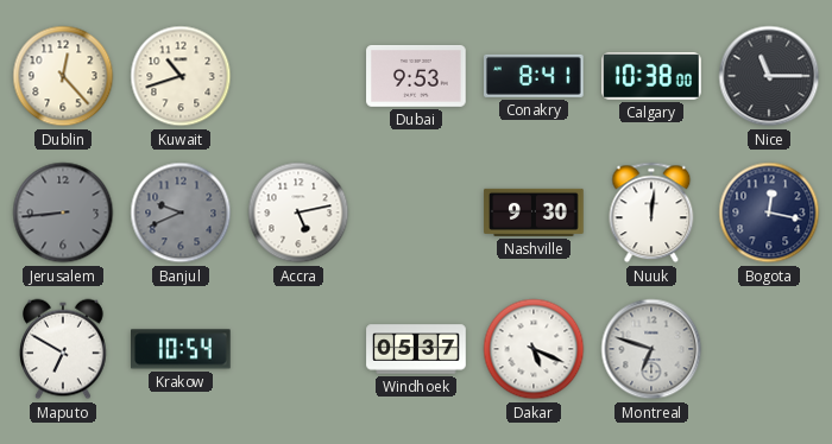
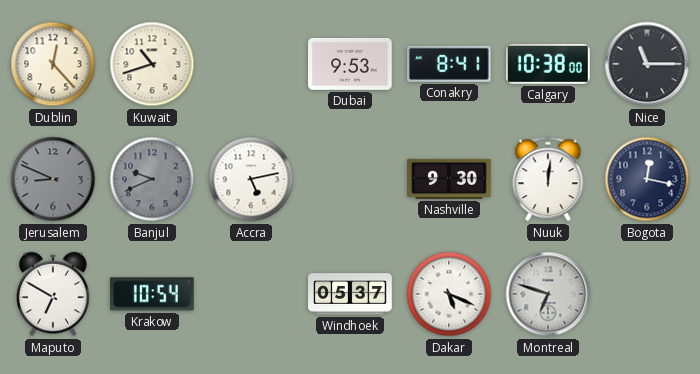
Jerusalem: 8:44 -> 8:49
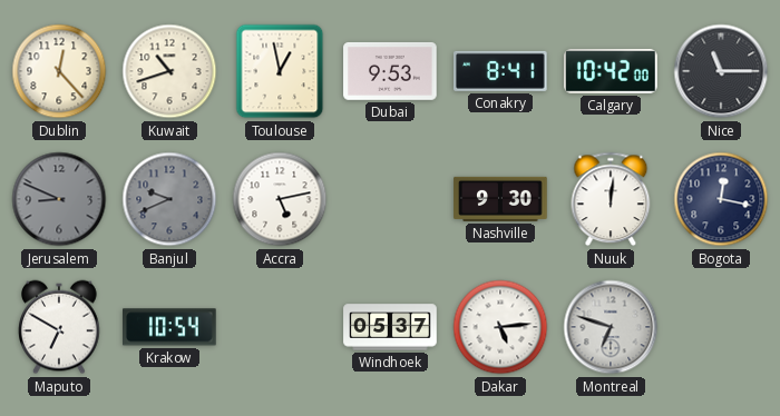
Toulouse: none -> 12:58
Calgary: 10:38 -> 10:42
Dakar: 5:19 -> 5:14
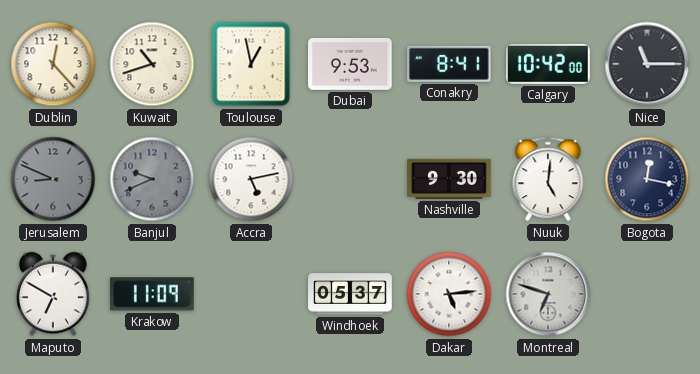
Nuuk: 12:01 -> 5:01
Krakow: 10:54 -> 11:09
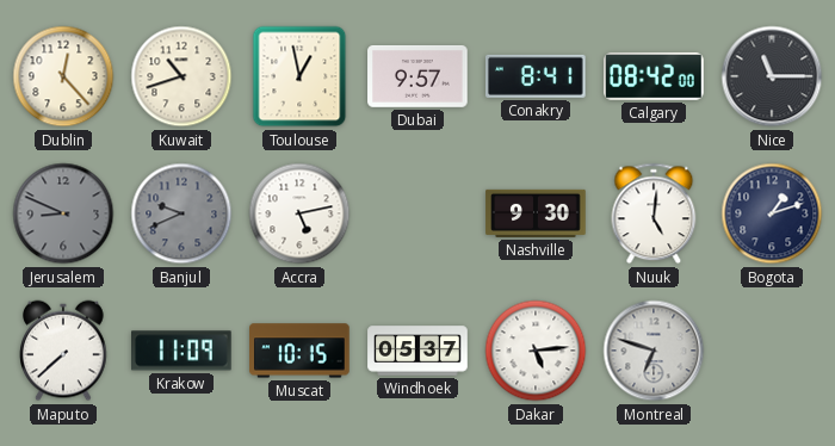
Dubai: 9:53 -> 9:57
Calgary: 10:42 -> 08:42
Bogota: 12:17 -> 1:12
Maputo: 6:50 -> 7:38
Muscat: none -> 10:15
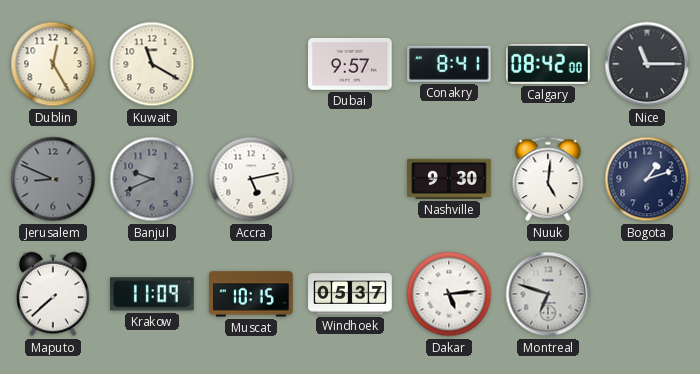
Dublin: 12:23 -> 12:25
Kuwait: 10:42 -> 11:20
Toulouse: 12:58 -> none
